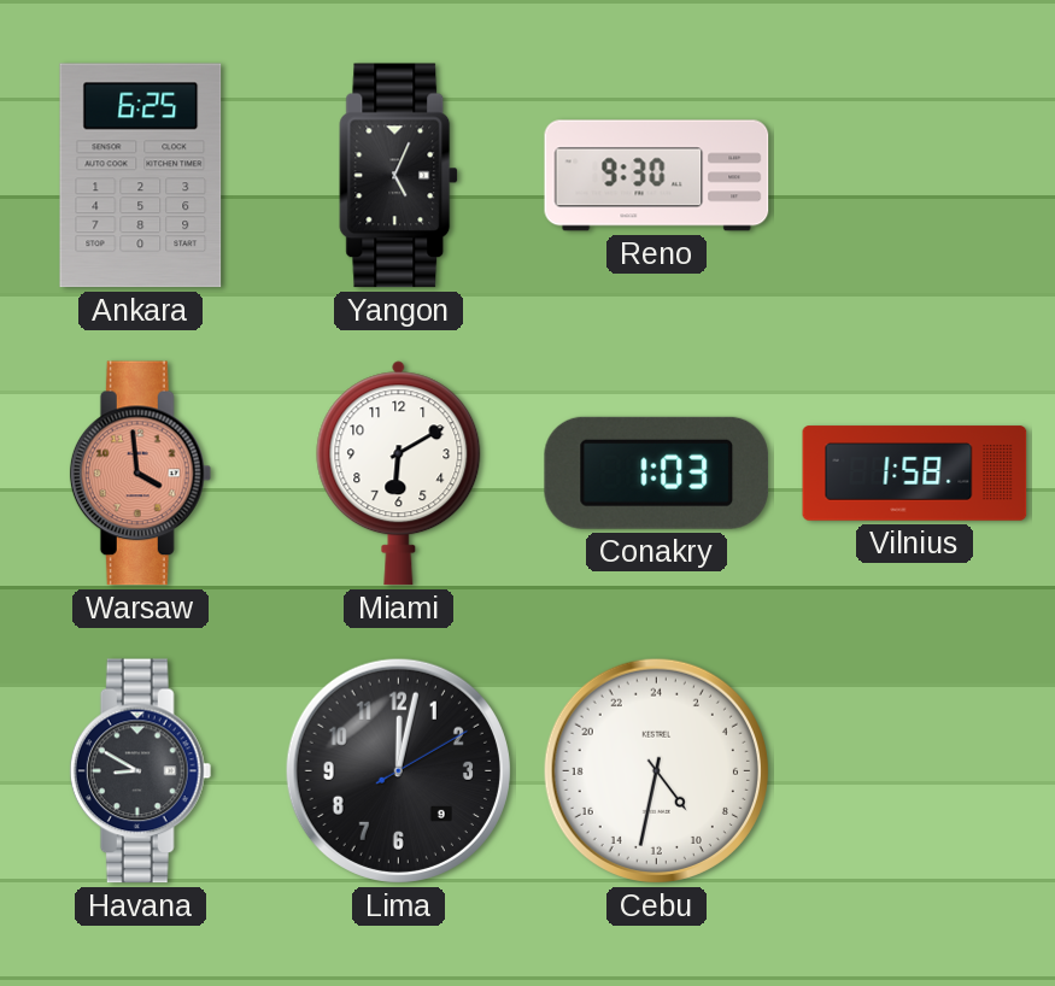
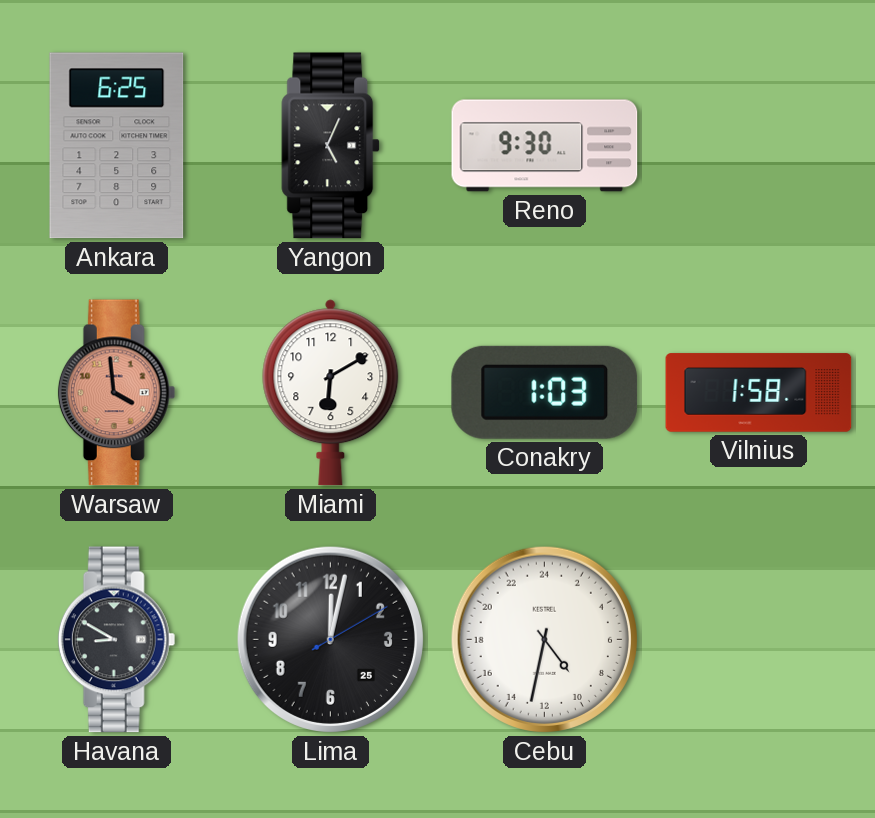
Lima date: 9 -> 25
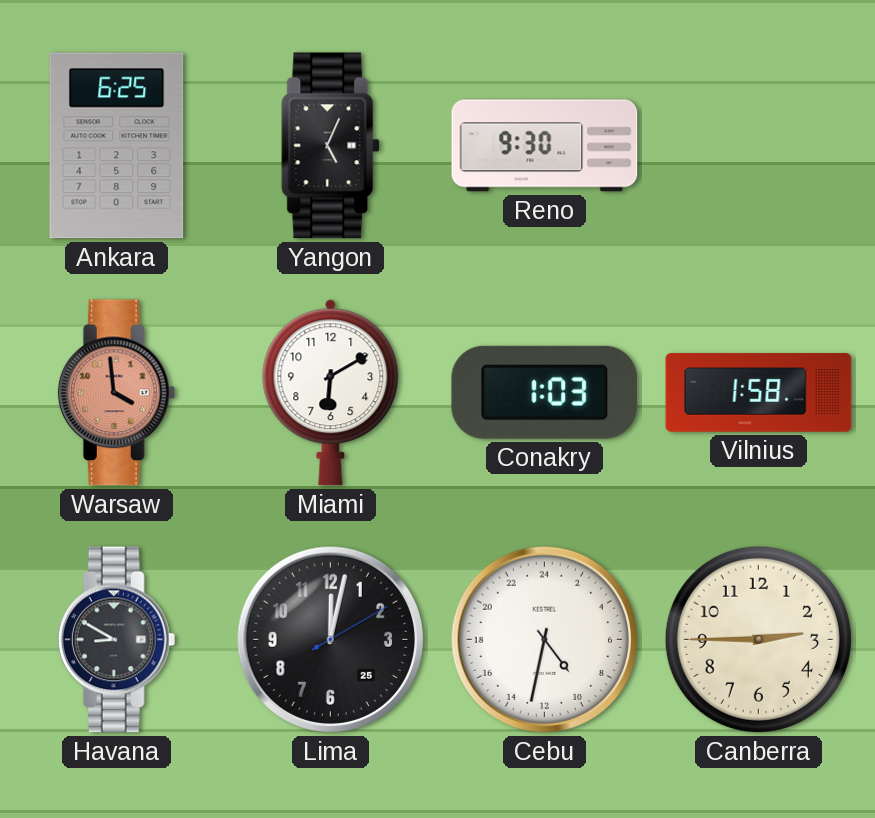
Canberra: none -> 2:45
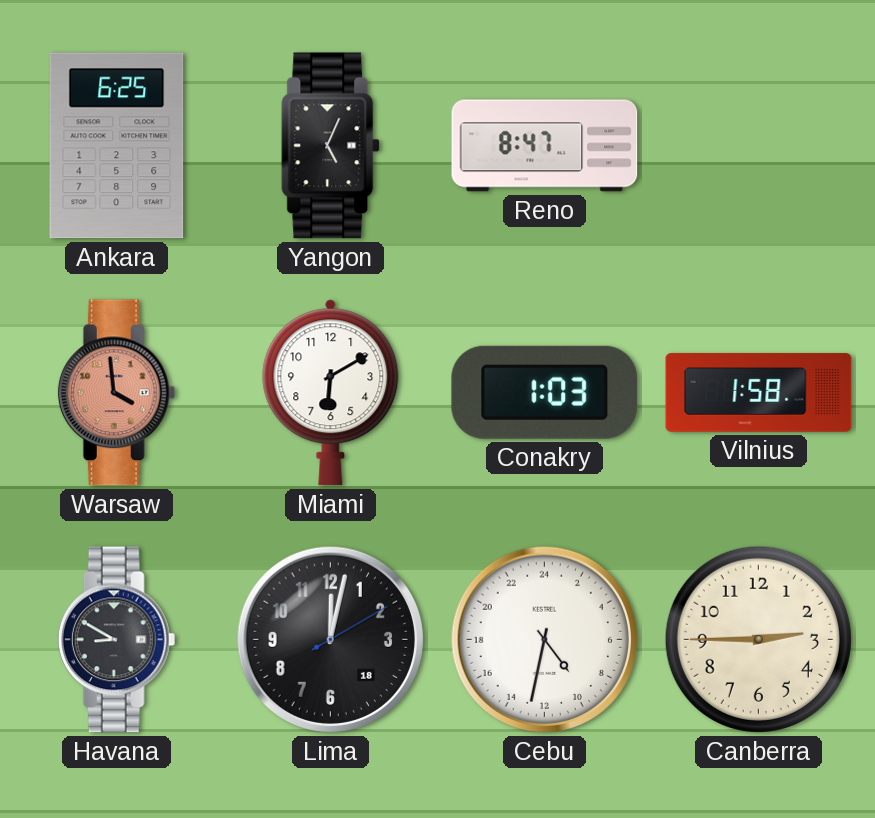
Reno: 9:30 -> 8:47
Lima date: 25 -> 18
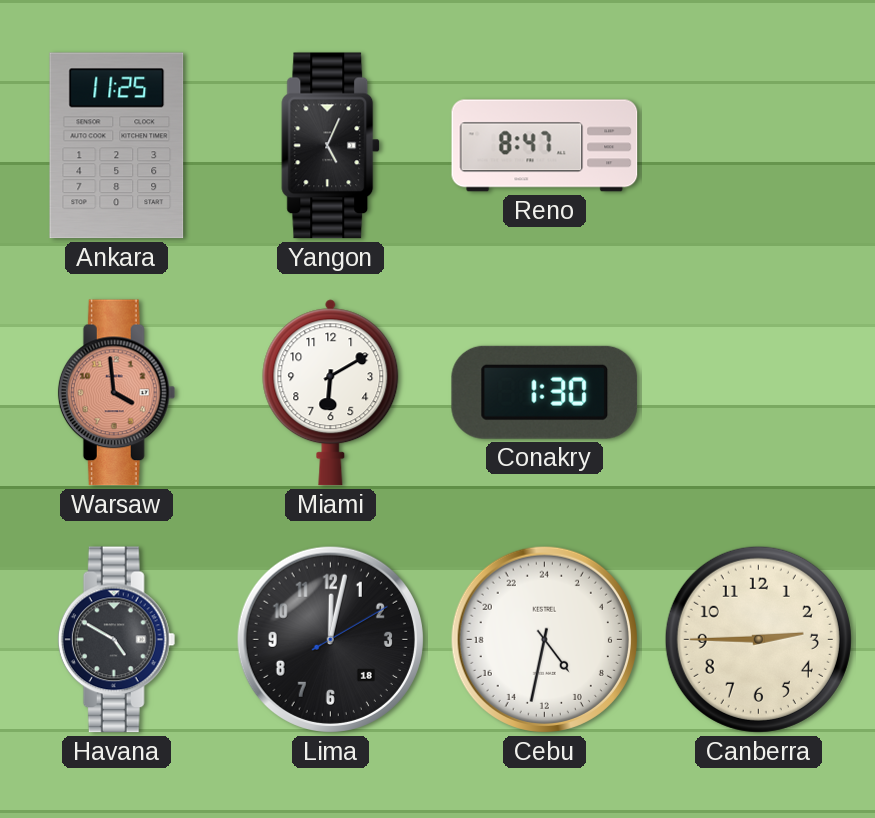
Ankara: 6:25 -> 11:25
Conakry: 1:03 -> 1:30
Vilnius: 1:58 -> none
Havana: 8:50 -> 4:50
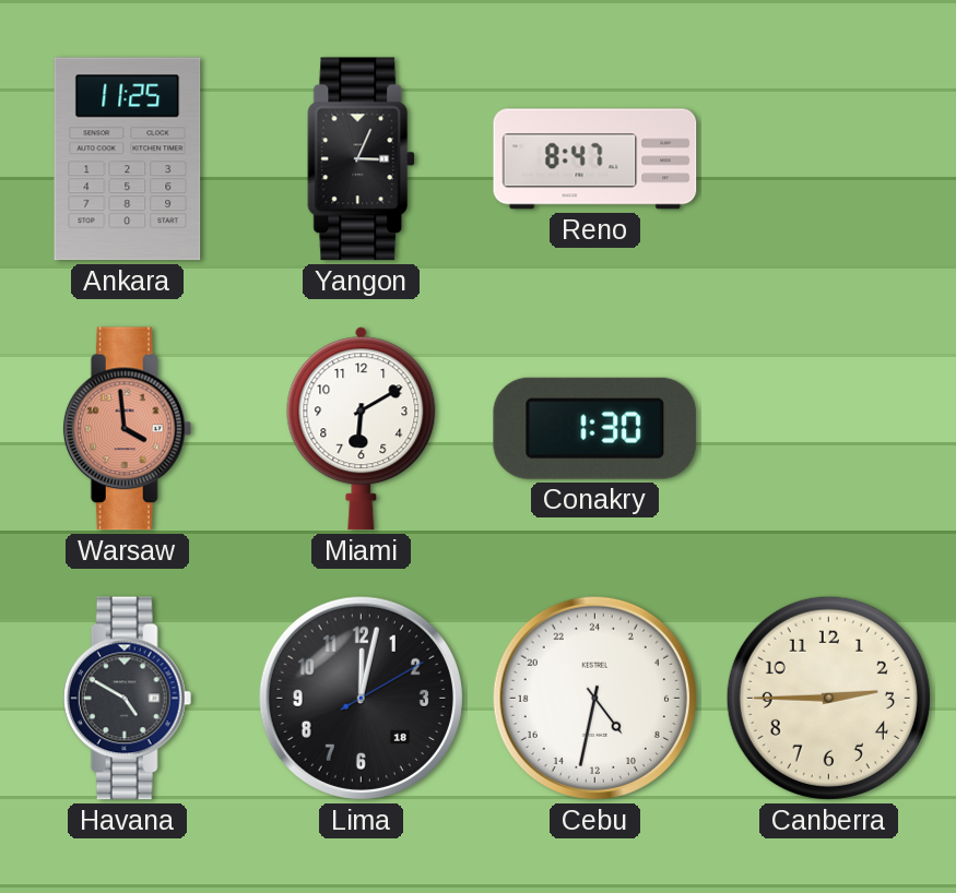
Yangon: 5:04 -> 3:04
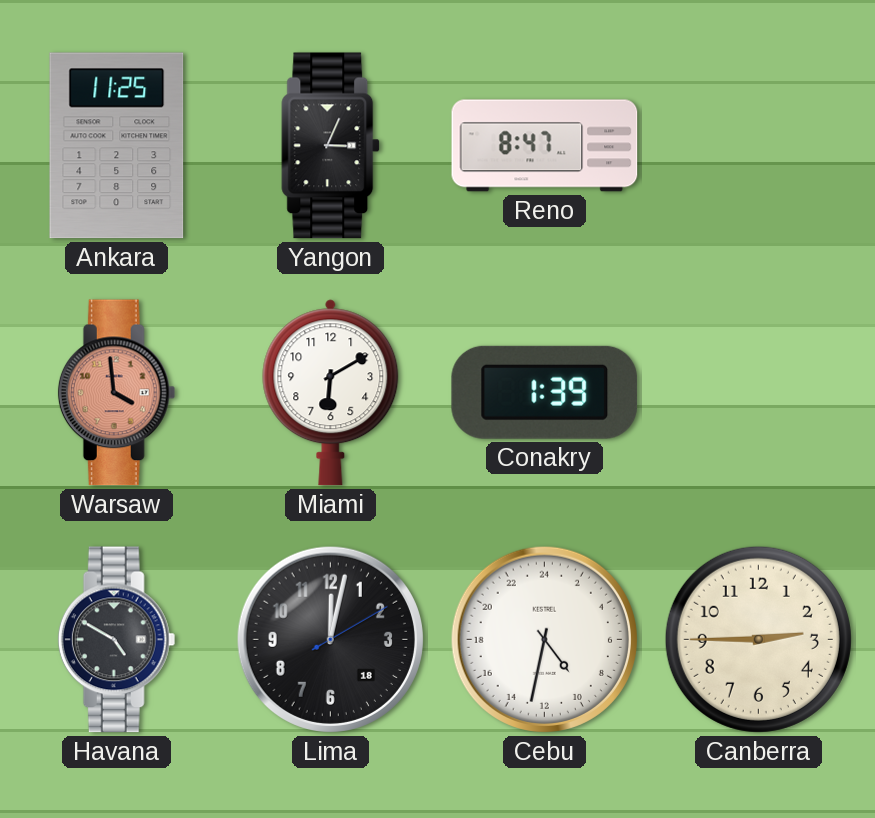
Conakry: 1:30 -> 1:39
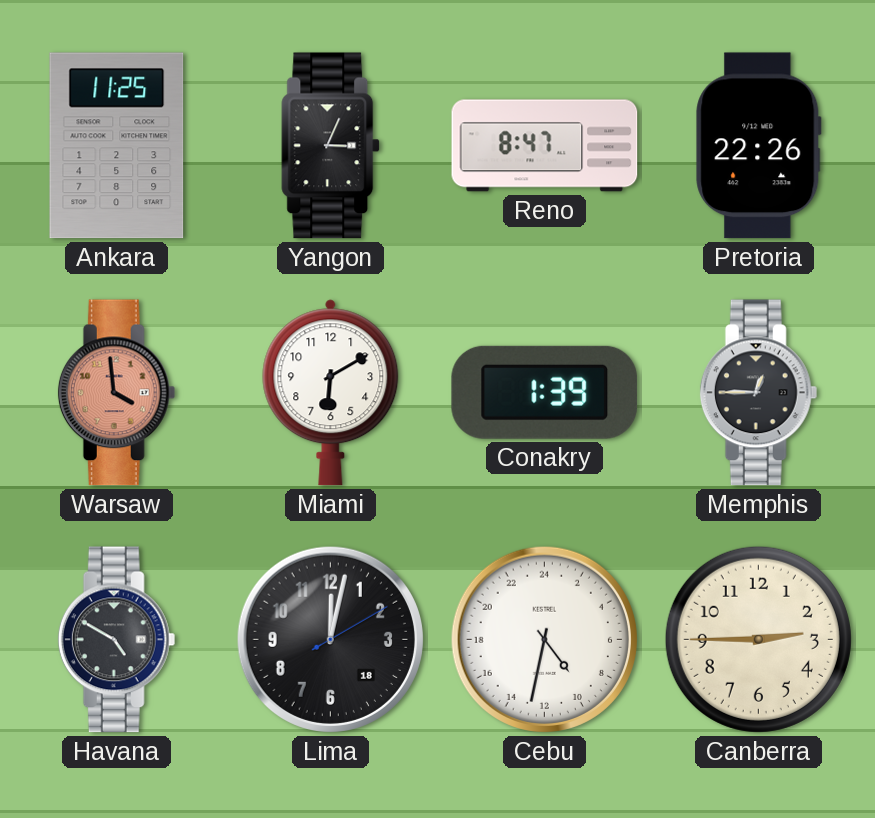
Pretoria: none -> 22:26
Memphis: none -> 12:45
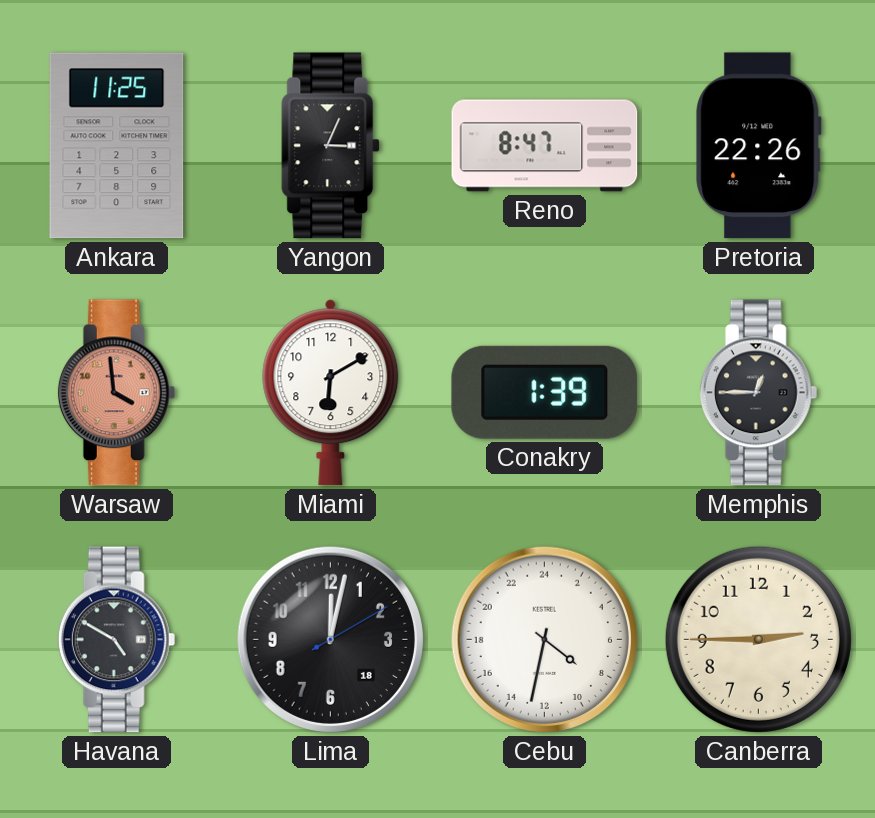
Cebu: 9:32 -> 8:32
